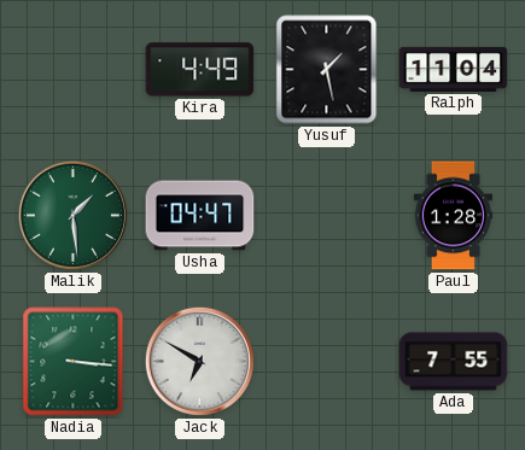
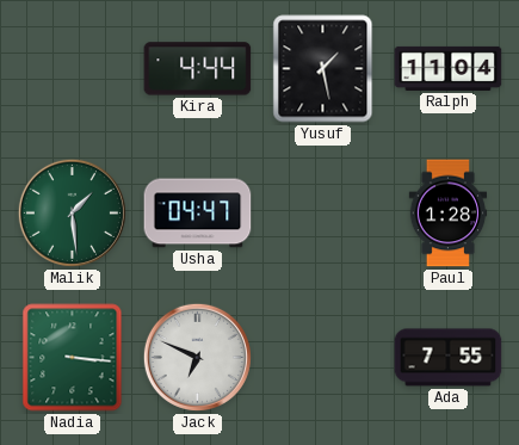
Kira: 4:49 -> 4:44
Jack: 6:50 -> 6:49
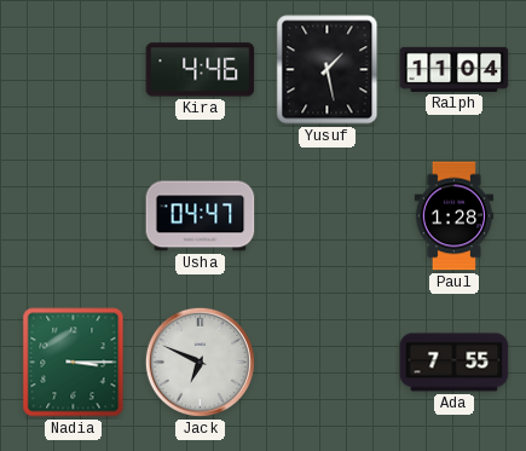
Kira: 4:44 -> 4:46
Malik: 1:29 -> none
Nadia: 3:16 -> 3:15
